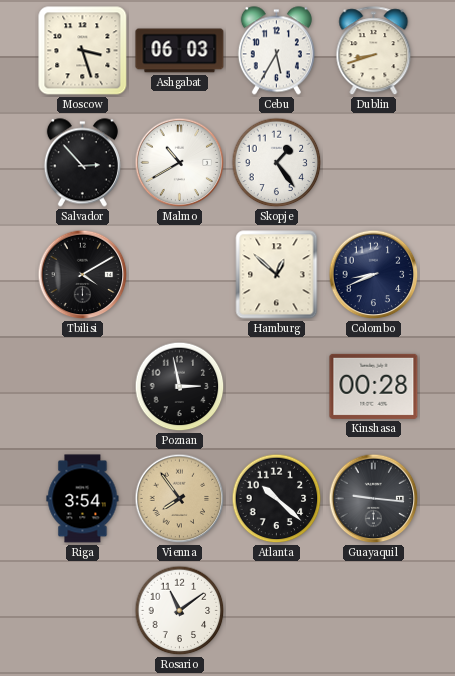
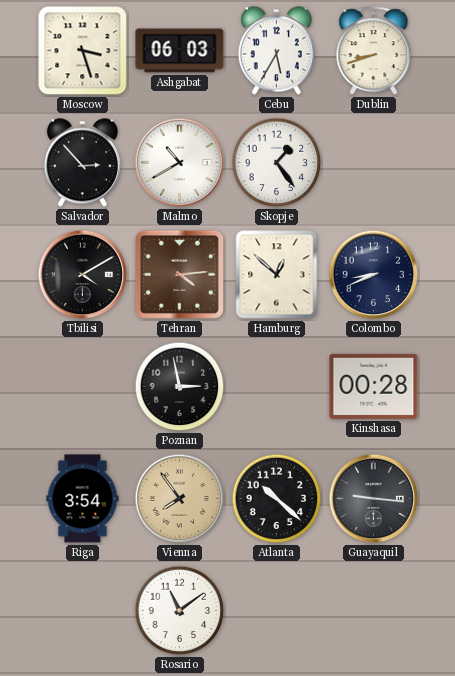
Tehran: none -> 4:14
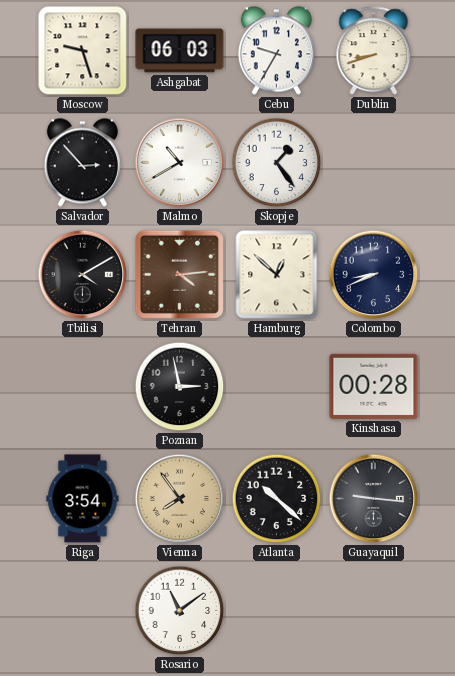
Moscow: 3:27 -> 9:27
Cebu: 5:35 -> 9:35
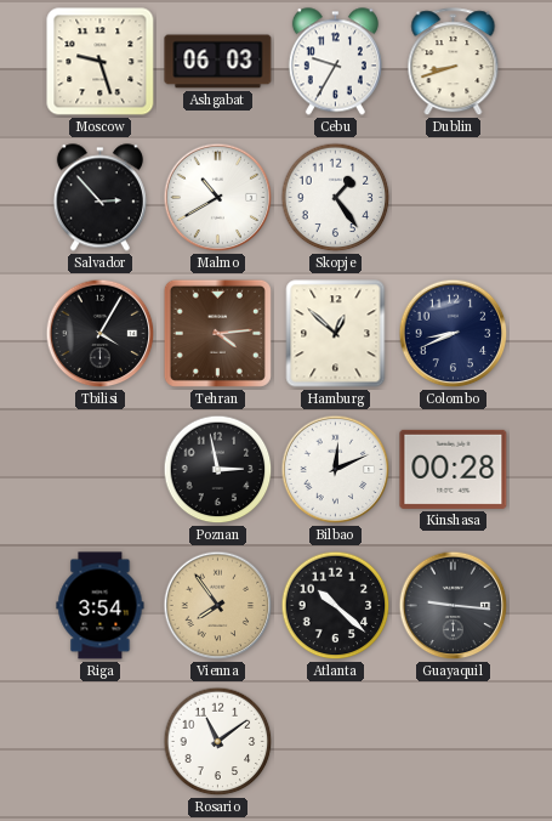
Tbilisi: 4:10 -> 4:05
Bilbao: none -> 12:11
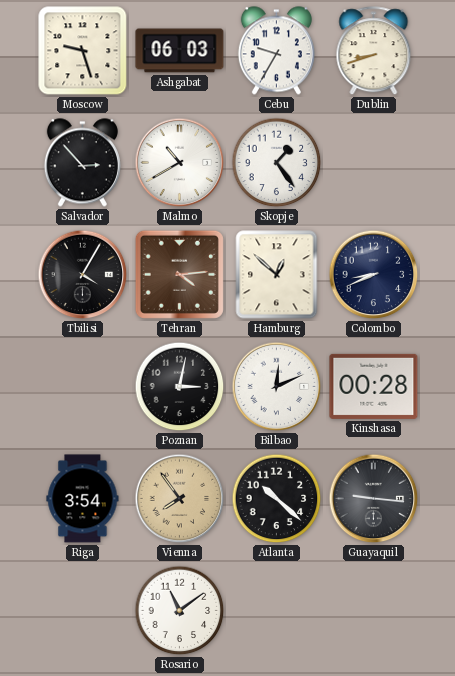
Poznan: 2:58 -> 3:02
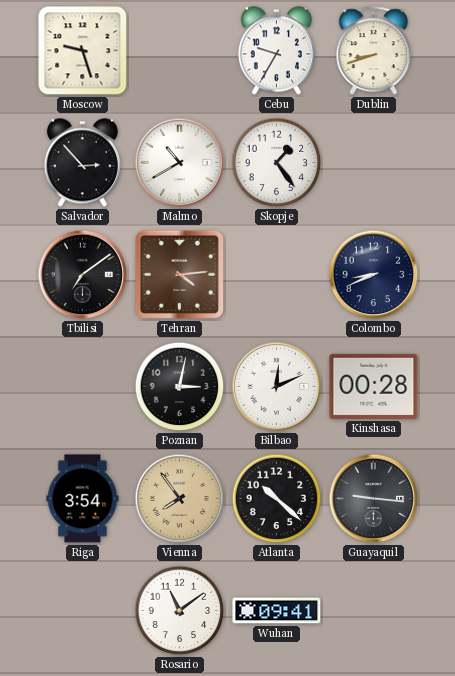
Ashgabat: 06:03 -> none
Tbilisi: 4:05 -> 7:09
Hamburg: 12:52 -> none
Wuhan: none -> 09:41
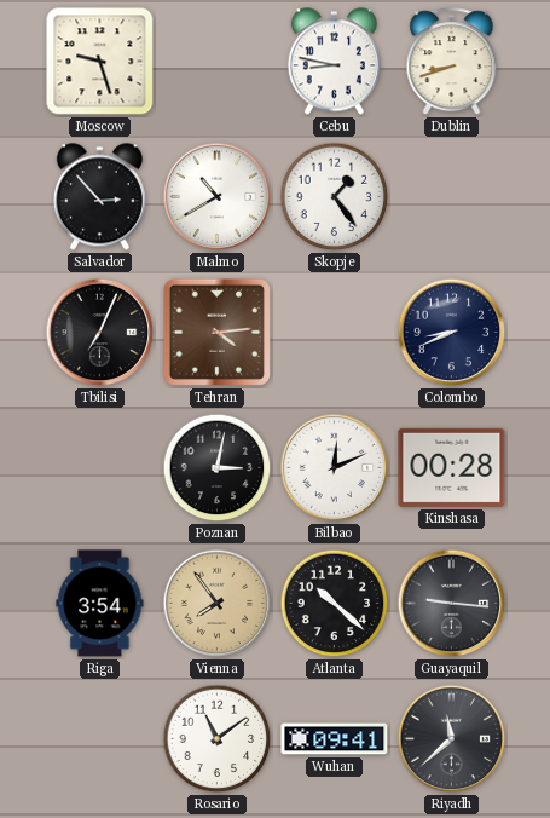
Cebu: 9:35 -> 8:47
Tbilisi: 7:09 -> 7:04
Riyadh: none -> 11:38
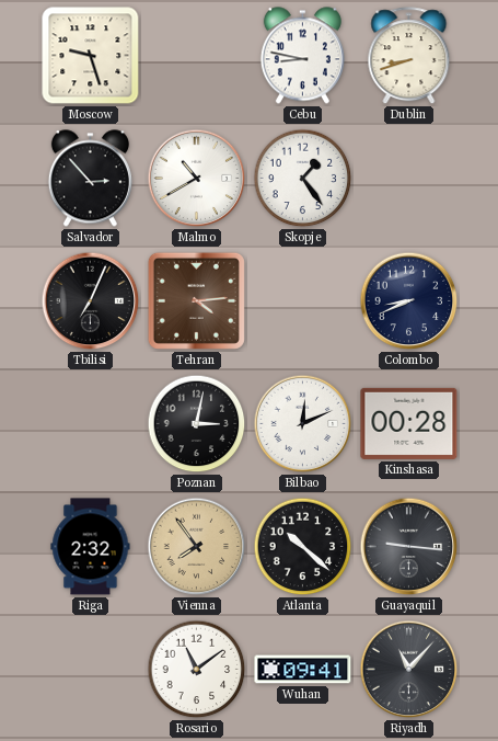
Riga: 3:54 -> 2:32
Riyadh: 11:38 -> 11:07
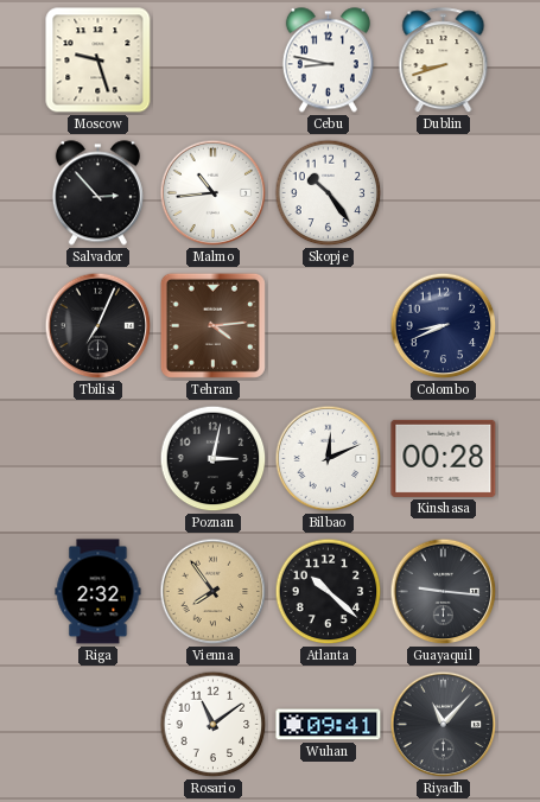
Malmo: 10:40 -> 10:44
Skopje: 1:24 -> 10:24
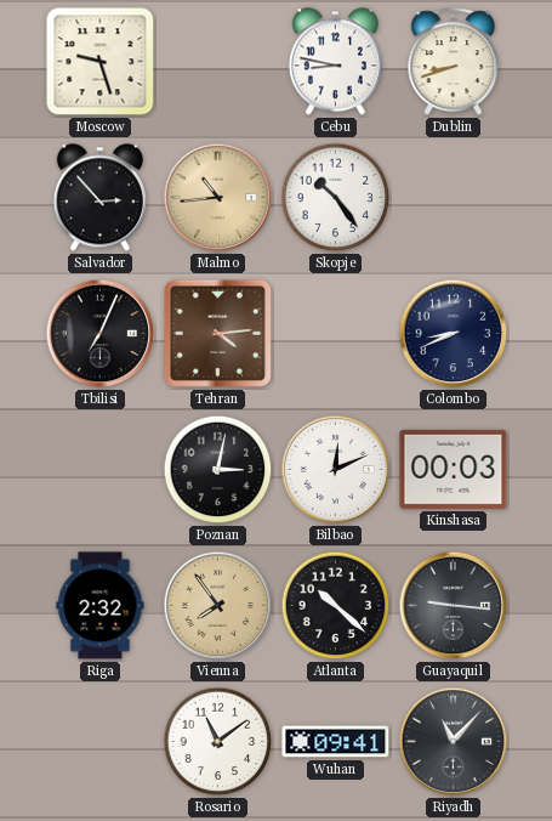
Malmo dial: white -> champagne
Kinshasa: 00:28 -> 00:03
